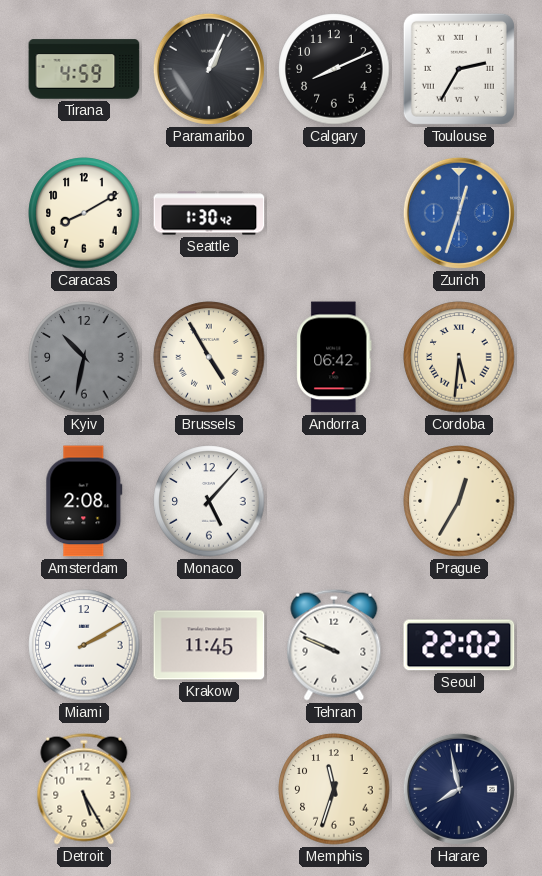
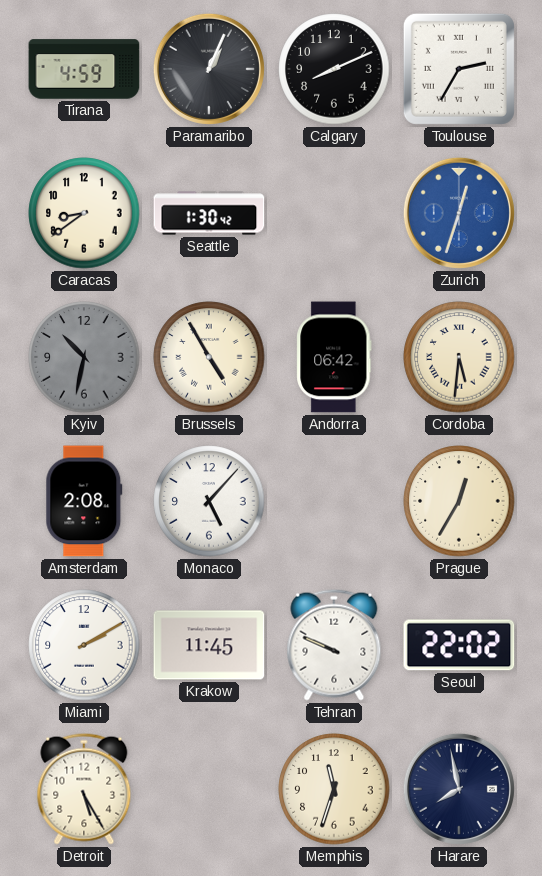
Caracas: 8:10 -> 8:39
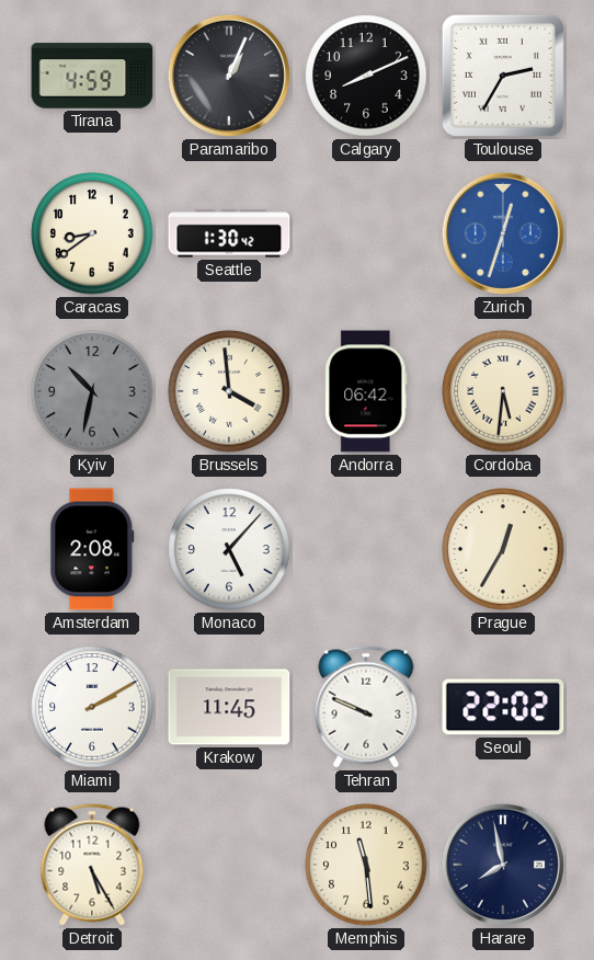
Brussels: 4:55 -> 3:59
Memphis: 11:33 -> 11:29
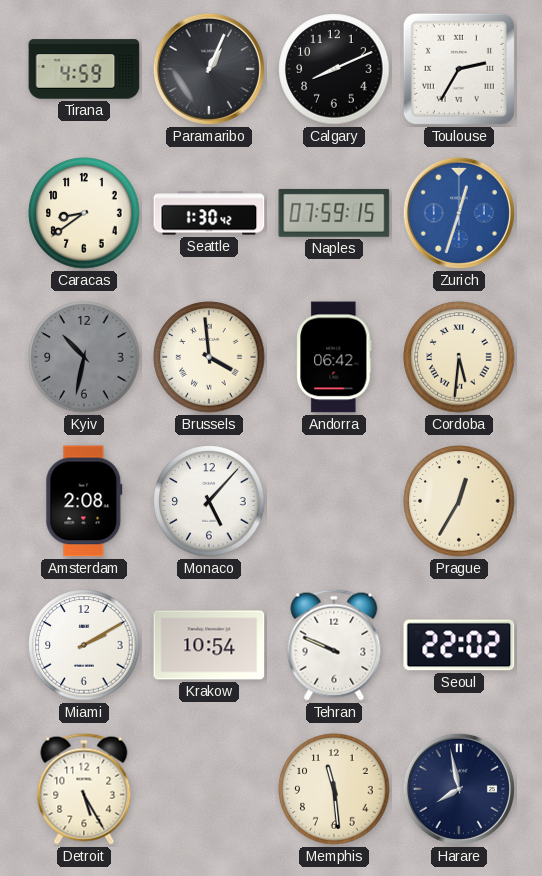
Naples: none -> 07:59
Krakow: 11:45 -> 10:54
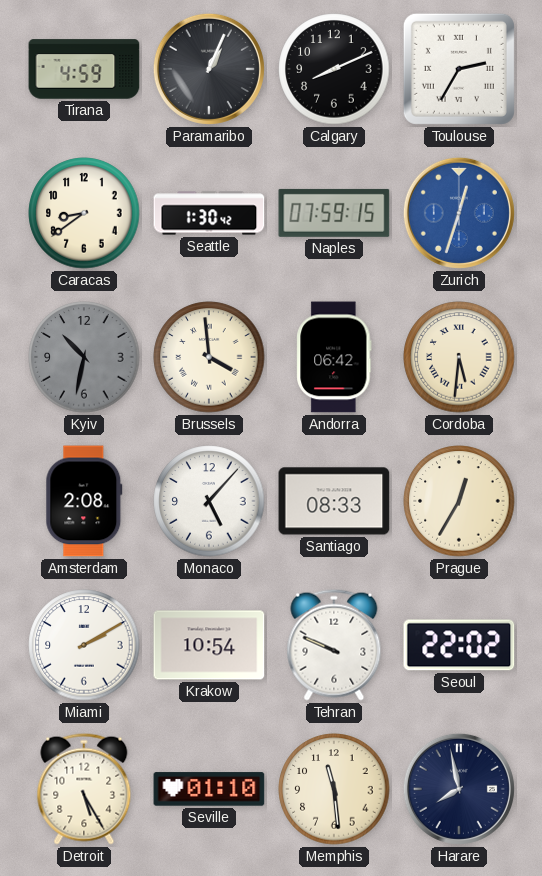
Santiago: none -> 08:33
Seville: none -> 01:10
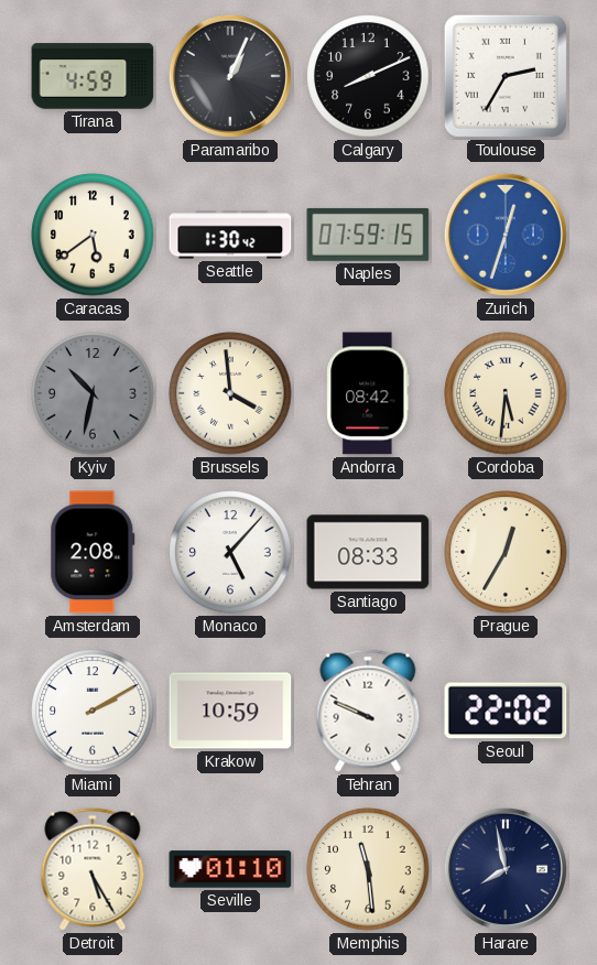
Caracas: 8:39 -> 5:39
Andorra: 06:42 -> 08:42
Krakow: 10:54 -> 10:59
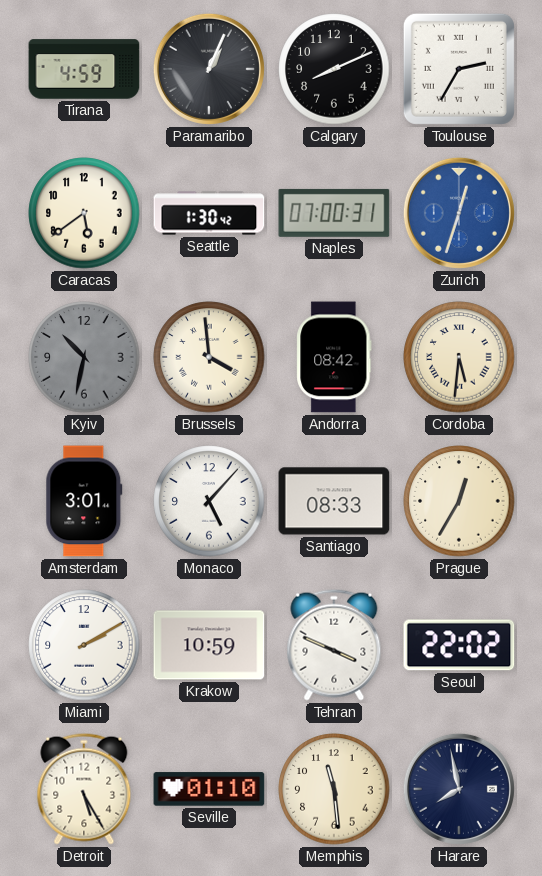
Naples: 07:59 -> 07:00
Amsterdam: 2:08 -> 3:01
Tehran: 9:49 -> 3:49
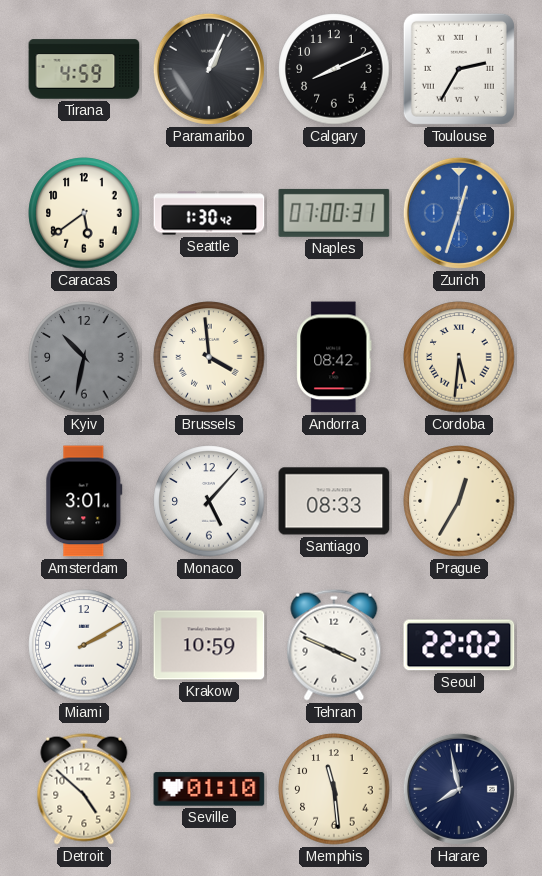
Detroit: 5:25 -> 4:52
